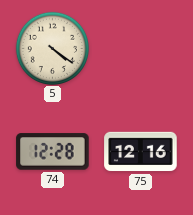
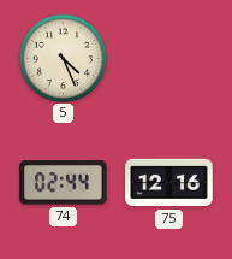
5: 4:21 -> 4:26
74: 12:28 -> 02:44
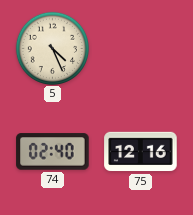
74: 02:44 -> 02:40
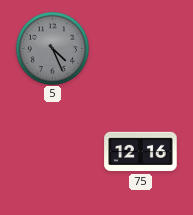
5 dial: cream -> grey
74: 02:40 -> none
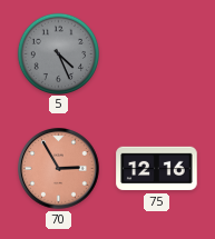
70: none -> 2:55
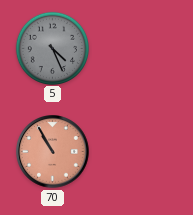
70: 2:55 -> 10:55
75: 12:16 -> none
